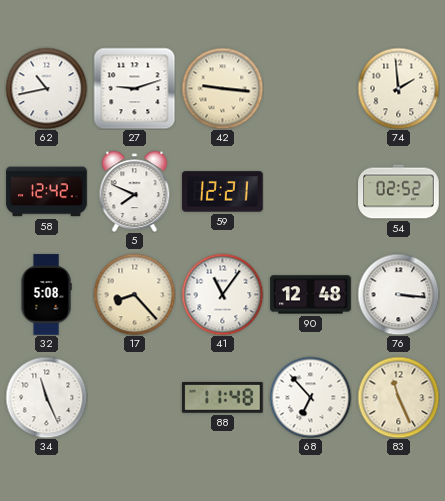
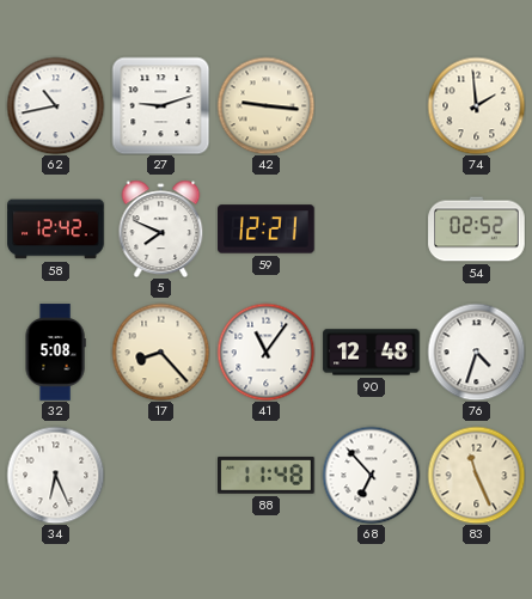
76: 3:16 -> 4:33
34: 11:26 -> 6:26
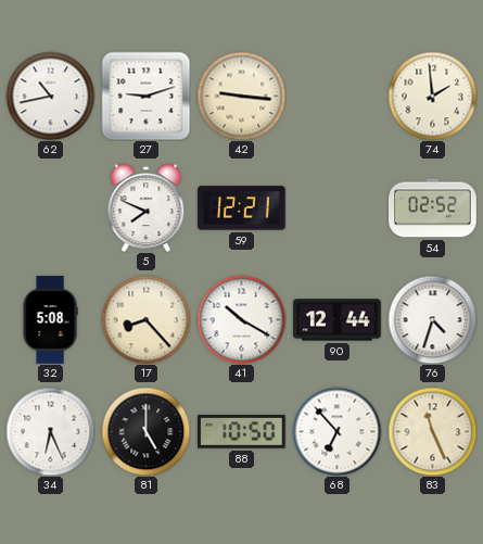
58: 12:42 -> none
41: 11:06 -> 10:20
90: 12:48 -> 12:44
81: none -> 5:00
88: 11:48 -> 10:50
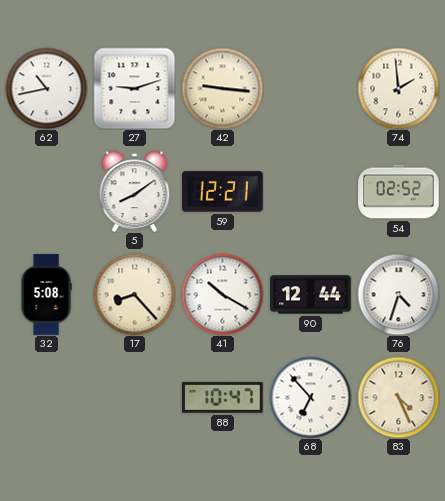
5: 7:49 -> 8:09
34: 6:26 -> none
81: 5:00 -> none
88: 10:50 -> 10:47
83: 11:26 -> 4:26
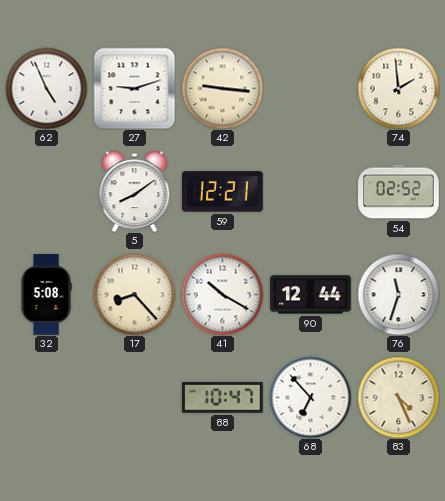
62: 10:43 -> 4:56
76: 4:33 -> 11:33
